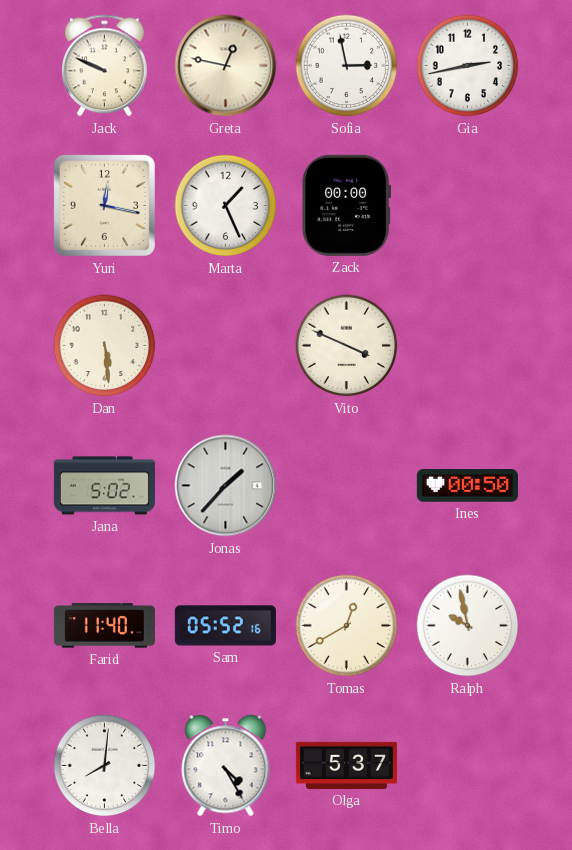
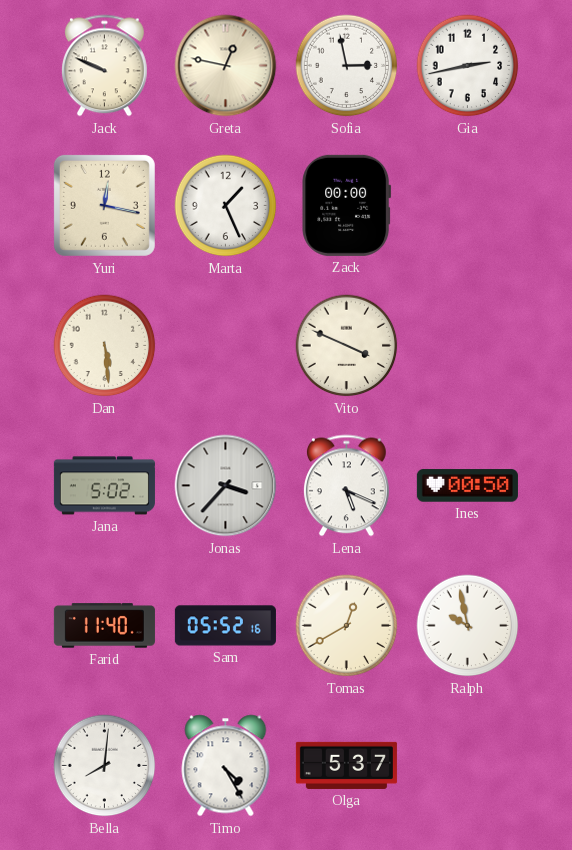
Jonas: 1:37 -> 3:37
Lena: none -> 5:19
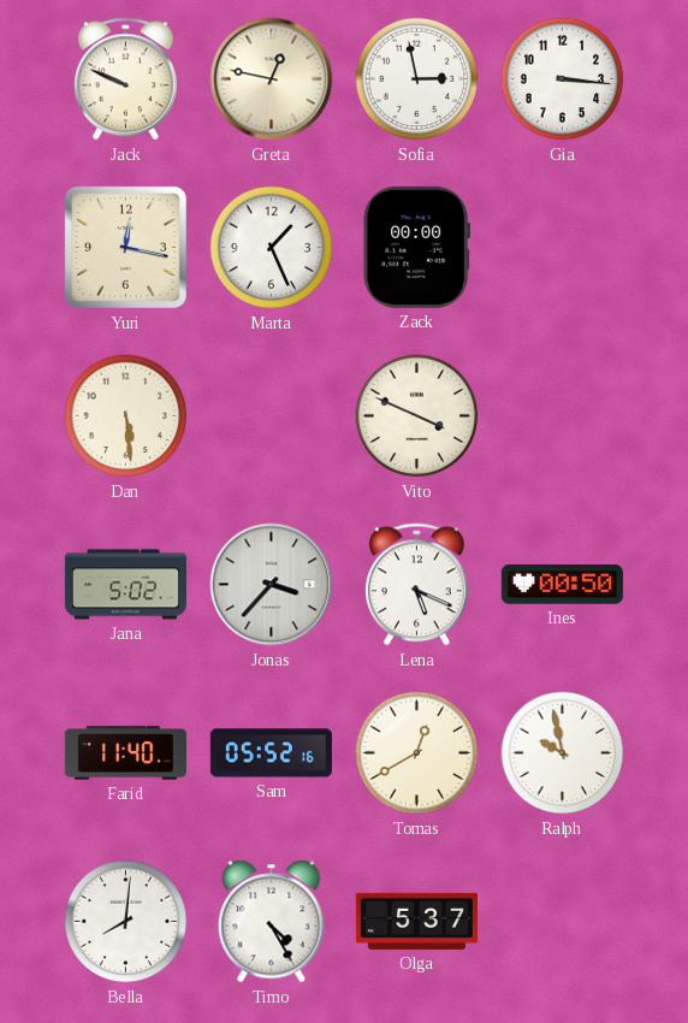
Gia: 2:43 -> 3:16
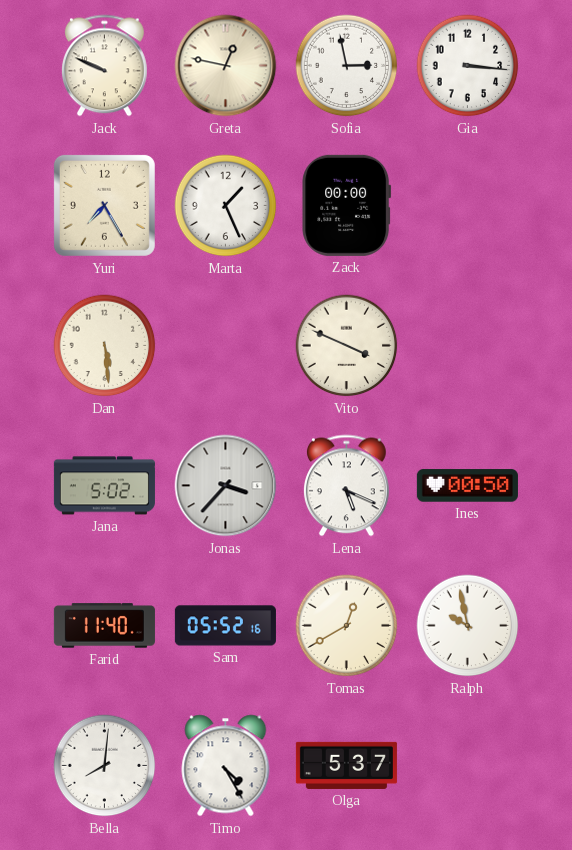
Yuri: 12:17 -> 7:25
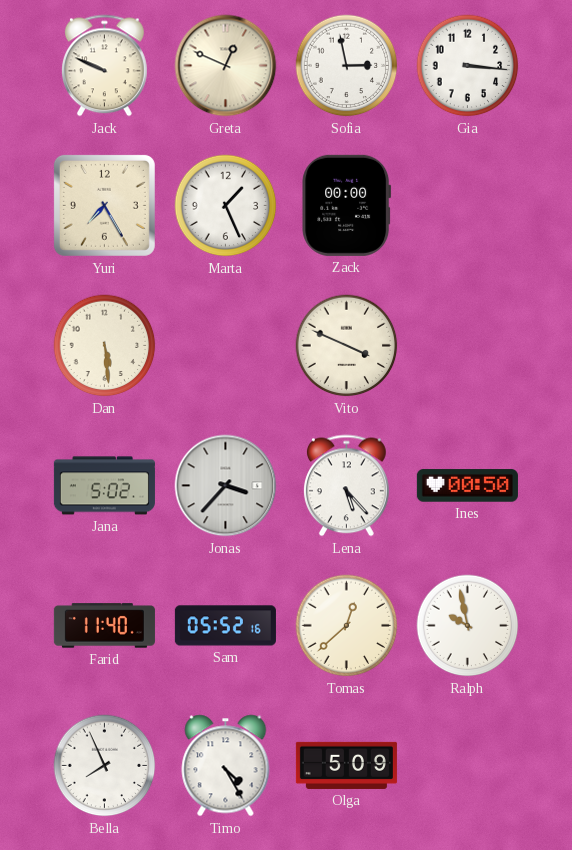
Greta: 12:47 -> 12:49
Lena: 5:19 -> 5:23
Tomas: 12:40 -> 12:38
Bella: 8:01 -> 7:56
Olga: 5:37 -> 5:09
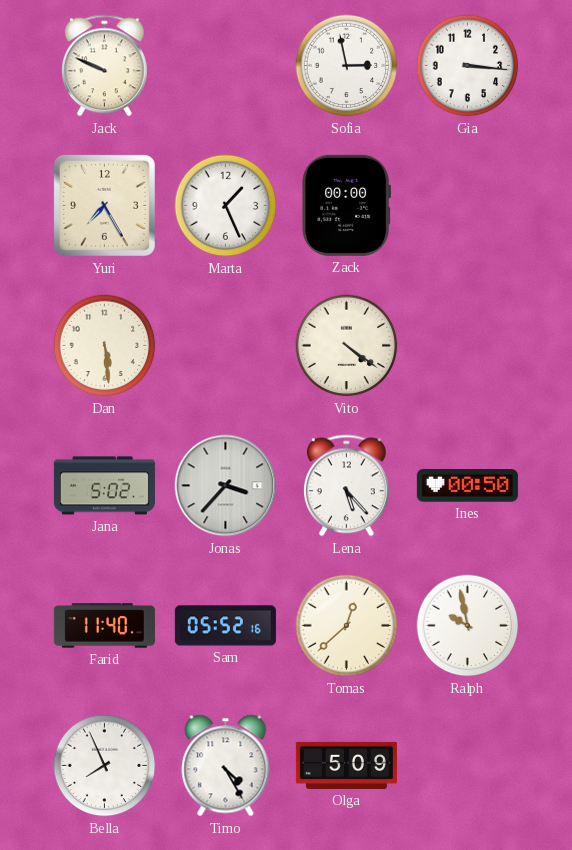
Greta: 12:49 -> none
Vito: 3:49 -> 4:21
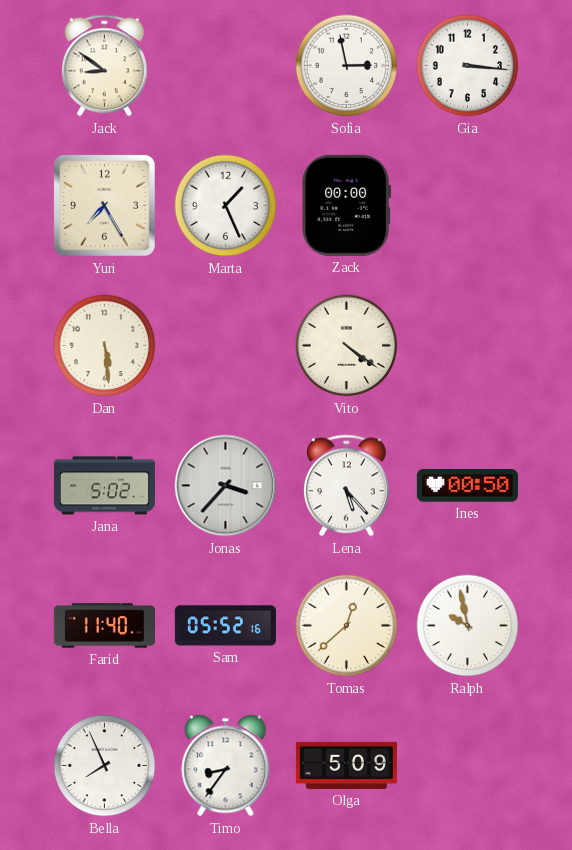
Jack: 9:49 -> 8:51
Timo: 4:25 -> 8:36
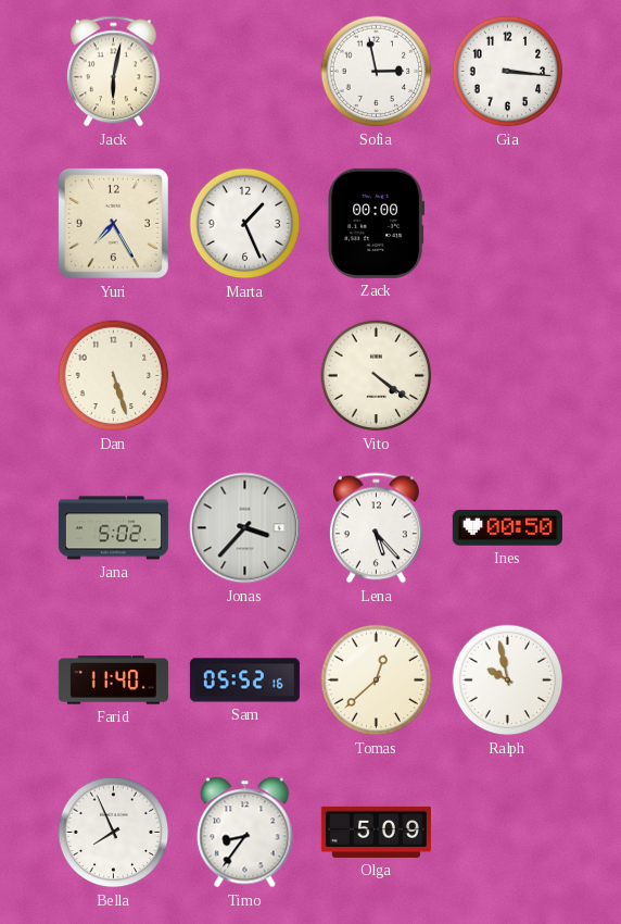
Jack: 8:51 -> 6:02
Dan: 5:29 -> 5:27
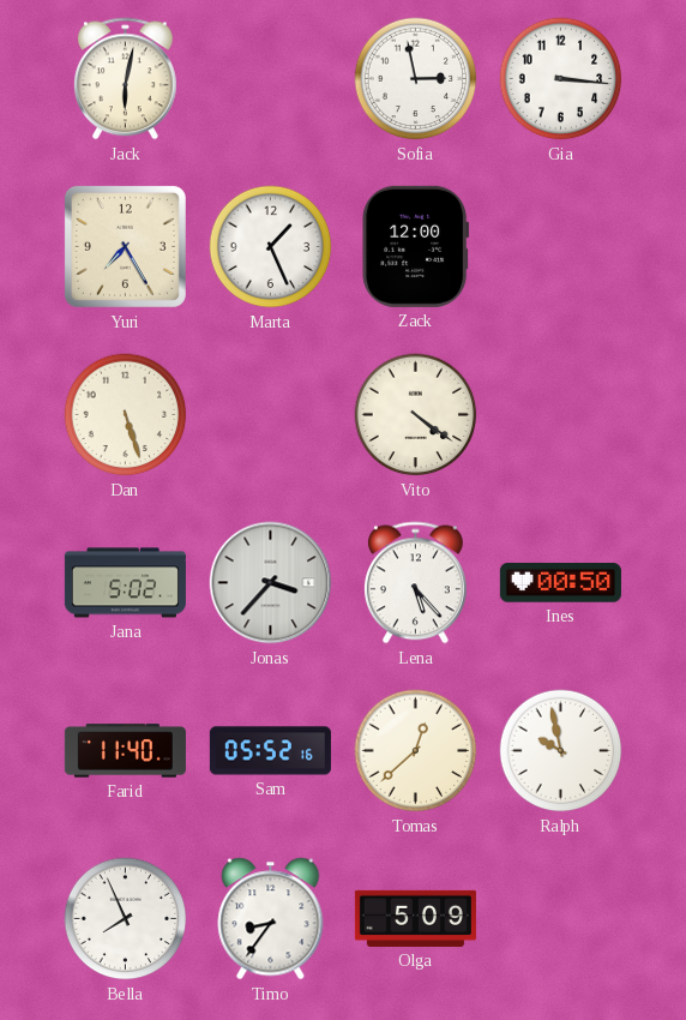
Zack: 00:00 -> 12:00
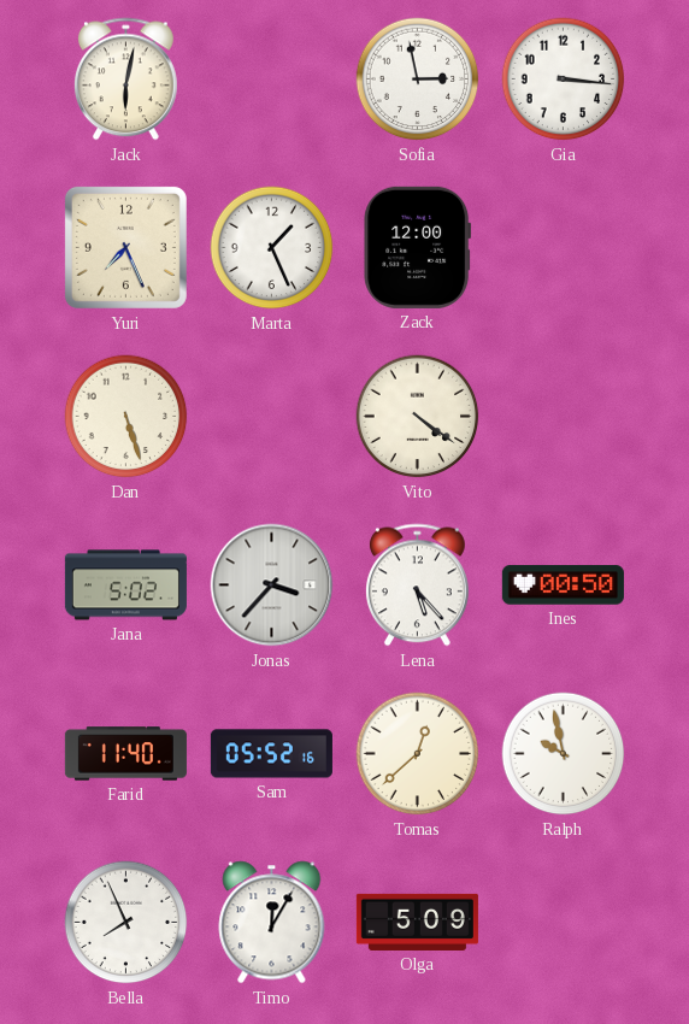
Yuri: 7:25 -> 7:26
Timo: 8:36 -> 12:05
